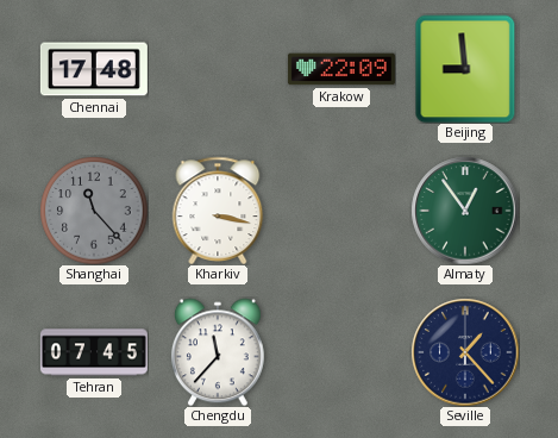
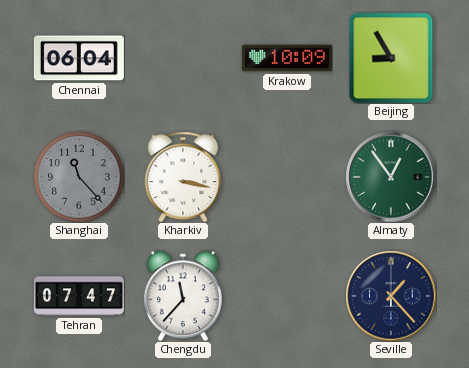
Chennai: 17:48 -> 06:04
Krakow: 22:09 -> 10:09
Beijing: 8:59 -> 8:55
Tehran: 07:45 -> 07:47
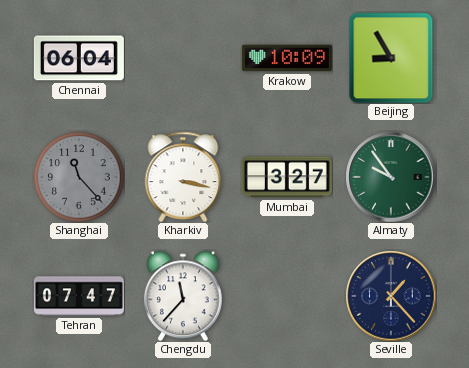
Mumbai: none -> 3:27
Almaty: 12:54 -> 9:54
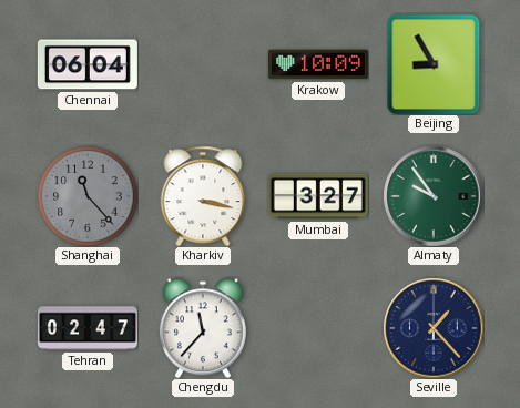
Tehran: 07:47 -> 02:47
